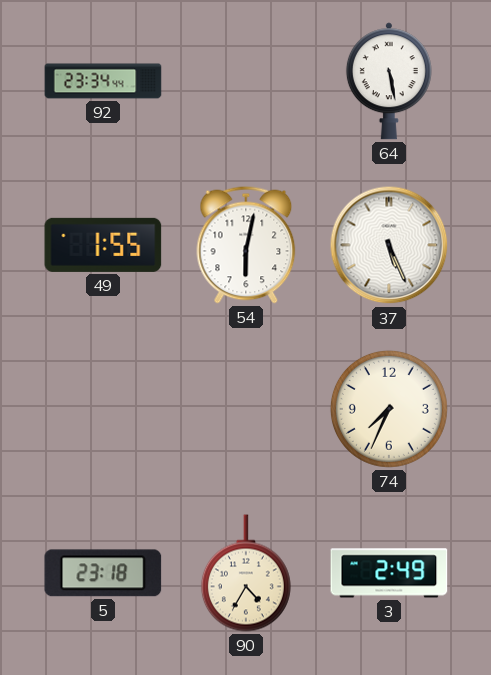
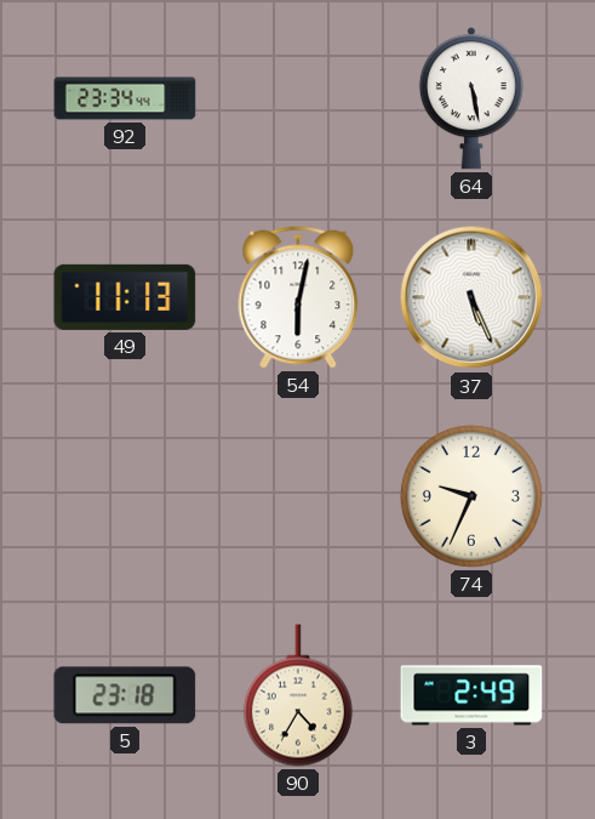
49: 1:55 -> 11:13
74: 7:34 -> 9:34
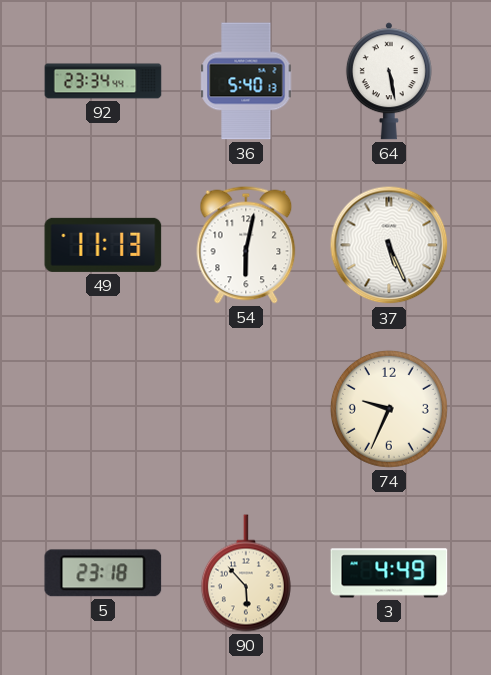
36: none -> 5:40
90: 4:35 -> 5:53
3: 2:49 -> 4:49
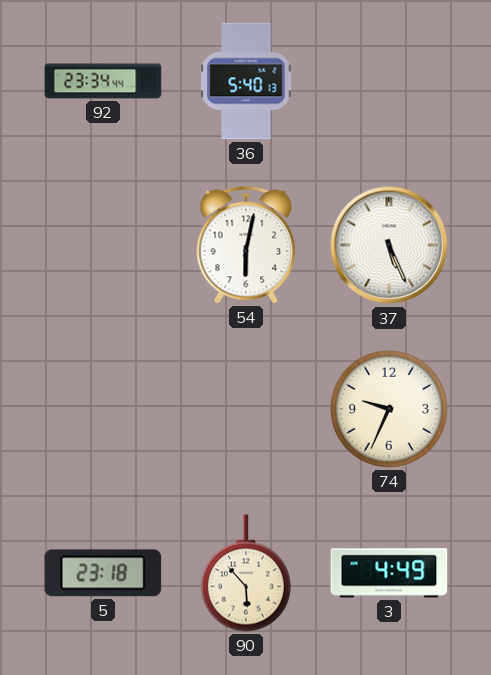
64: 5:28 -> none
49: 11:13 -> none
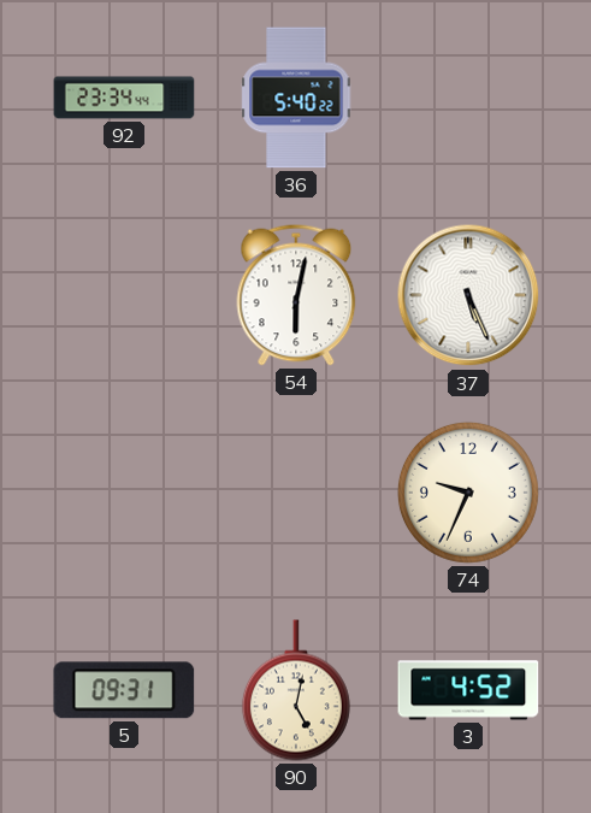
36: 5:40:13 -> 5:40:22
5: 23:18 -> 09:31
90: 5:53 -> 5:02
3: 4:49 -> 4:52
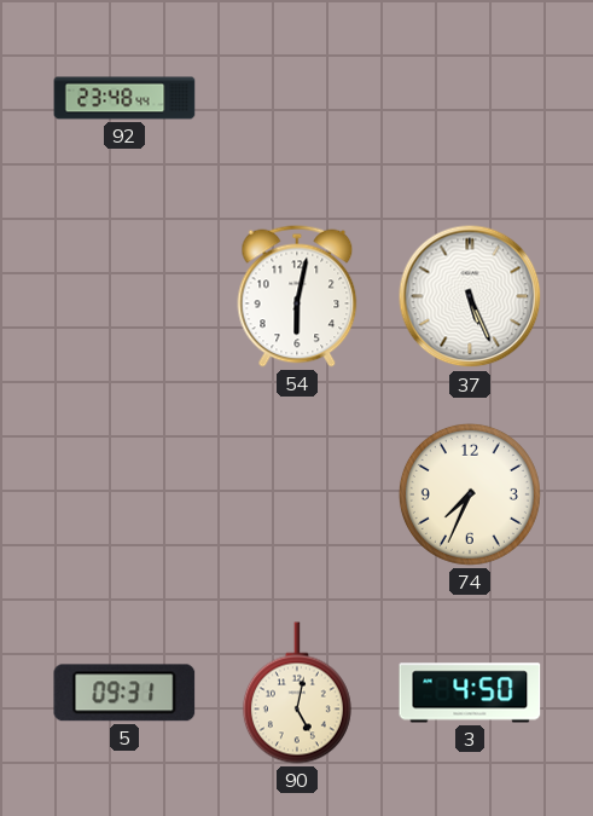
92: 23:34 -> 23:48
36: 5:40 -> none
74: 9:34 -> 7:34
3: 4:52 -> 4:50
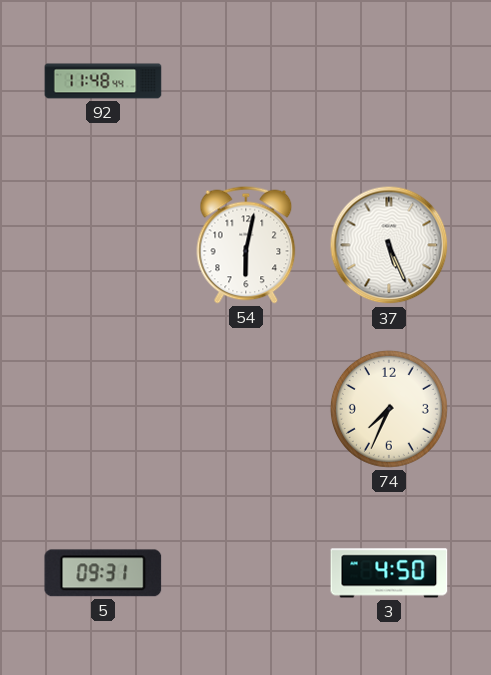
92: 23:48 -> 11:48
90: 5:02 -> none
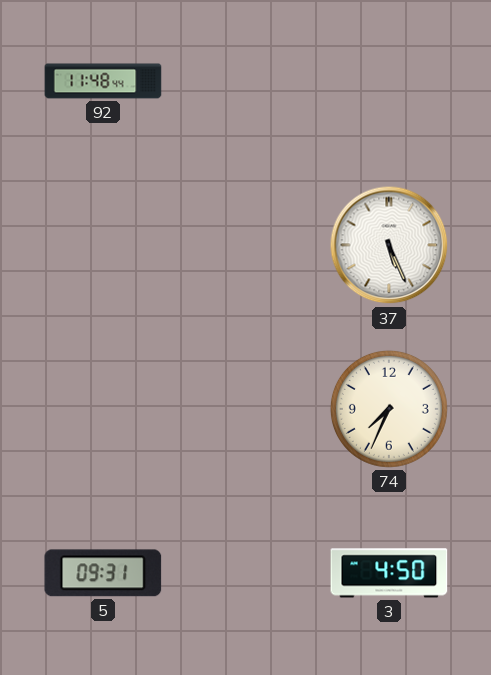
54: 6:02 -> none
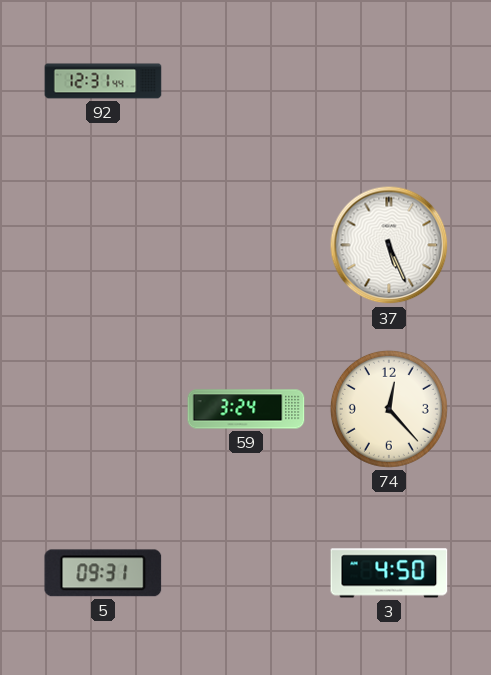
92: 11:48 -> 12:31
59: none -> 3:24
74: 7:34 -> 12:23
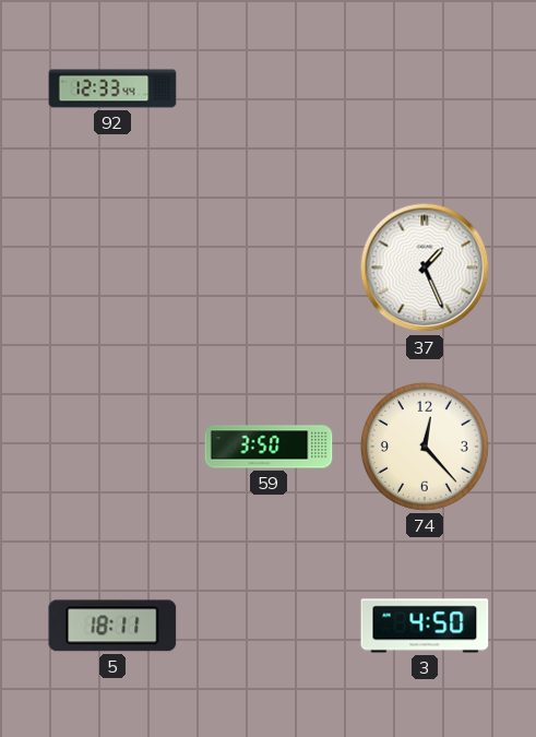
92: 12:31 -> 12:33
37: 5:26 -> 1:26
59: 3:24 -> 3:50
5: 09:31 -> 18:11
